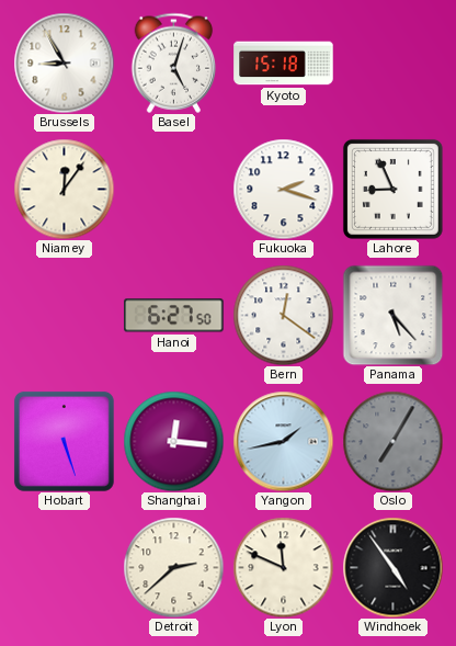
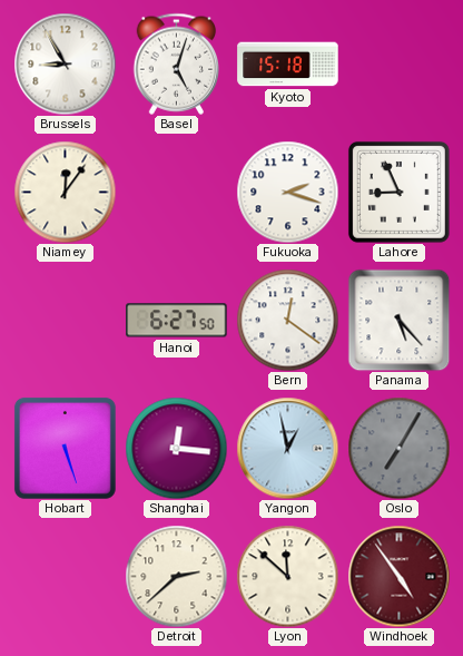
Yangon: 1:43 -> 12:58
Lyon: 11:49 -> 11:52
Windhoek dial: black -> burgundy
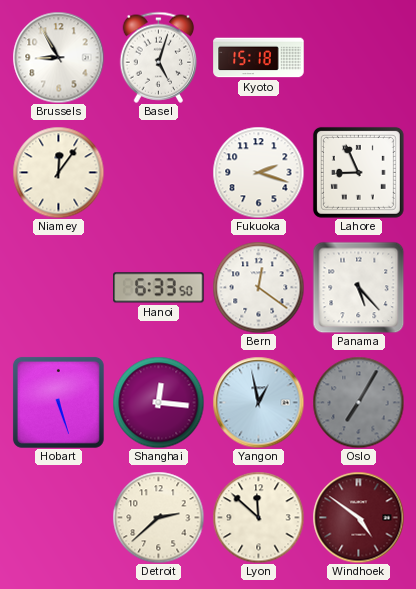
Hanoi: 6:27 -> 6:33
Windhoek: 4:54 -> 4:51
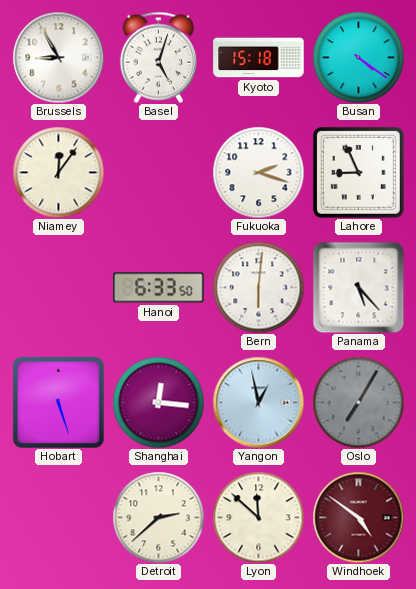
Busan: none -> 4:21
Bern: 12:21 -> 6:01
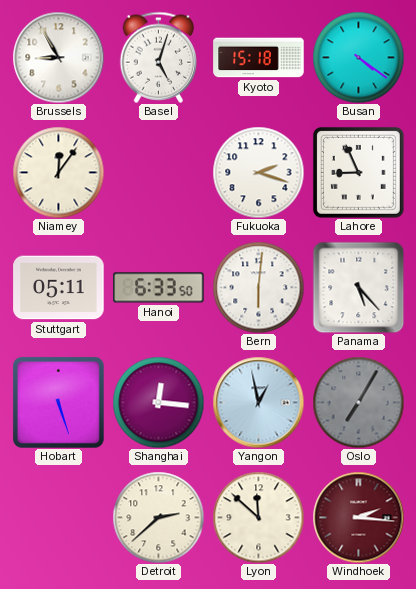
Stuttgart: none -> 05:11
Windhoek: 4:51 -> 2:16
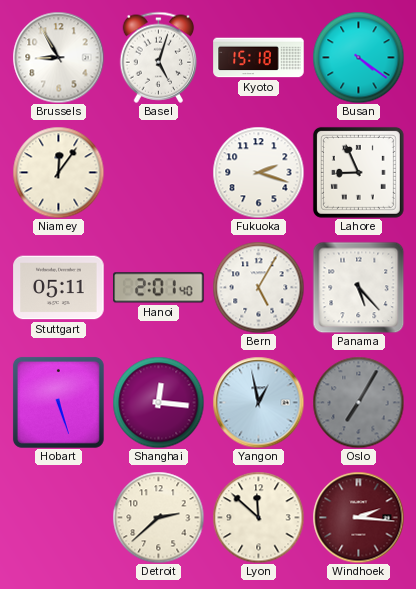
Hanoi: 6:33 -> 2:01
Bern: 6:01 -> 5:05
